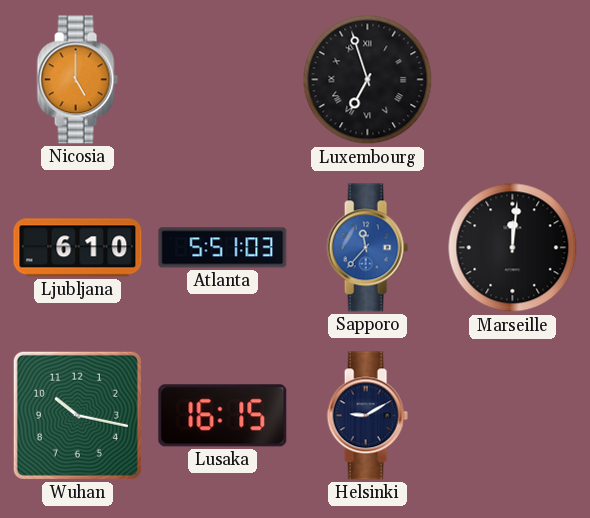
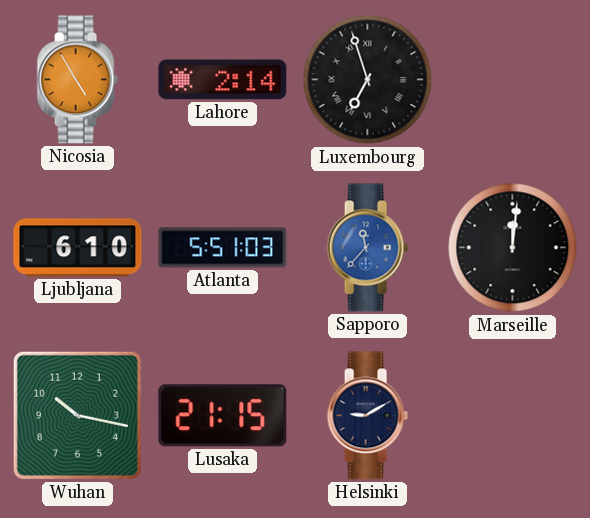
Nicosia: 5:00 -> 4:55
Lahore: none -> 2:14
Lusaka: 16:15 -> 21:15
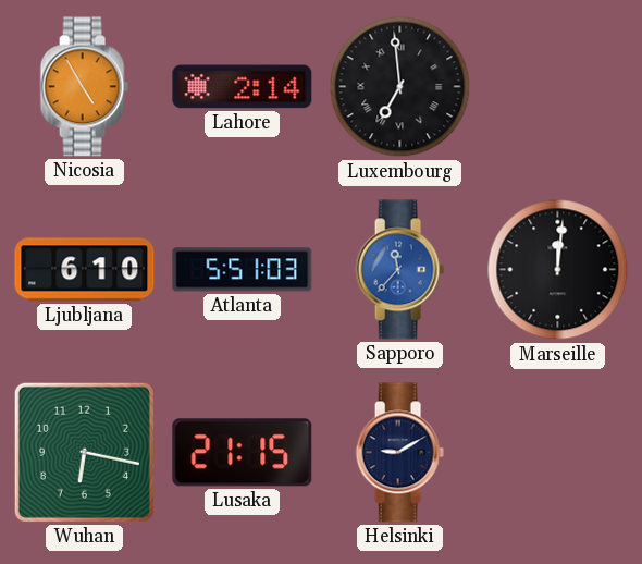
Luxembourg: 6:57 -> 6:59
Wuhan: 10:17 -> 6:17
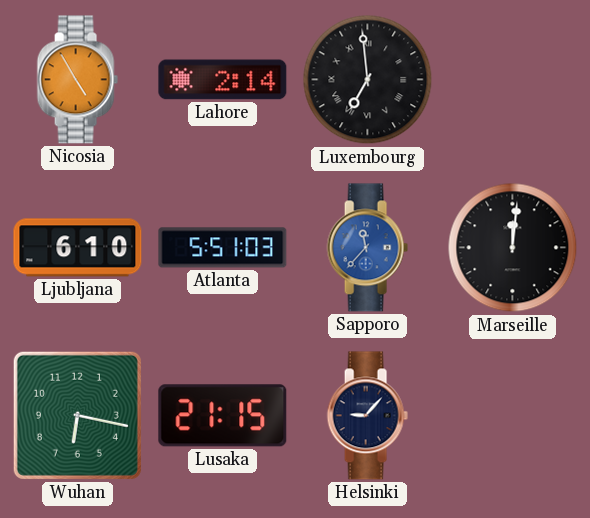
Helsinki: 9:10 -> 9:07
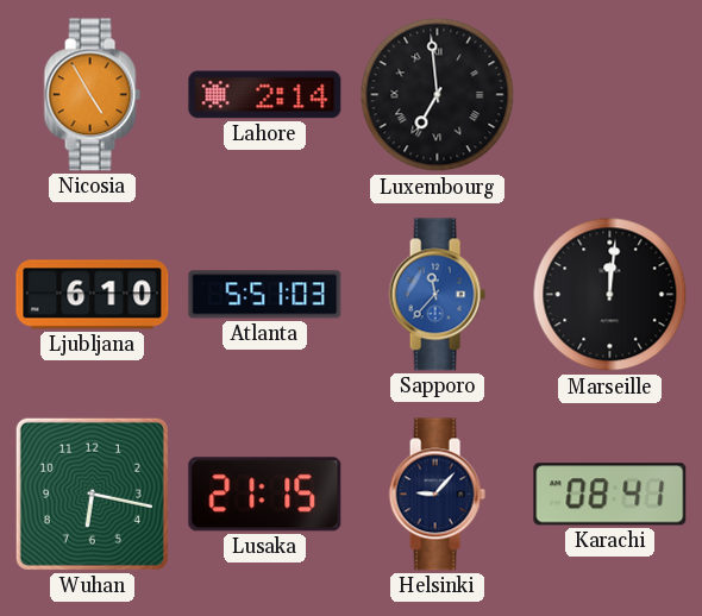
Karachi: none -> 08:41
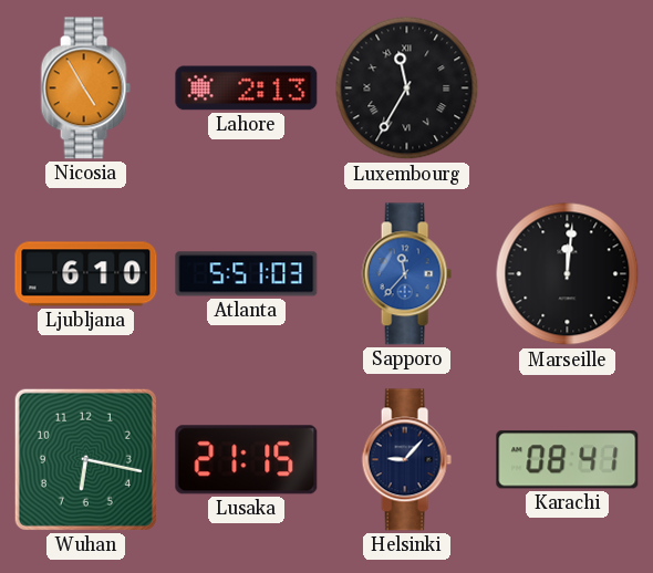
Lahore: 2:14 -> 2:13
Luxembourg: 6:59 -> 11:35
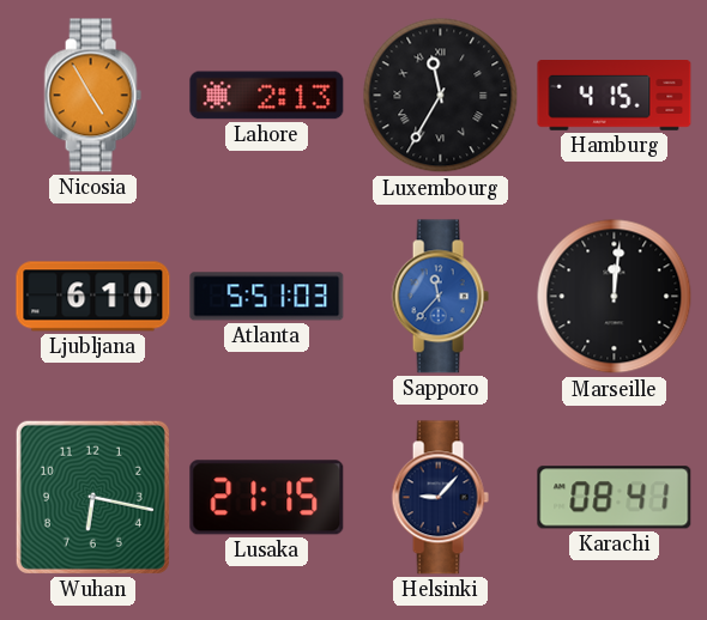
Hamburg: none -> 4:15
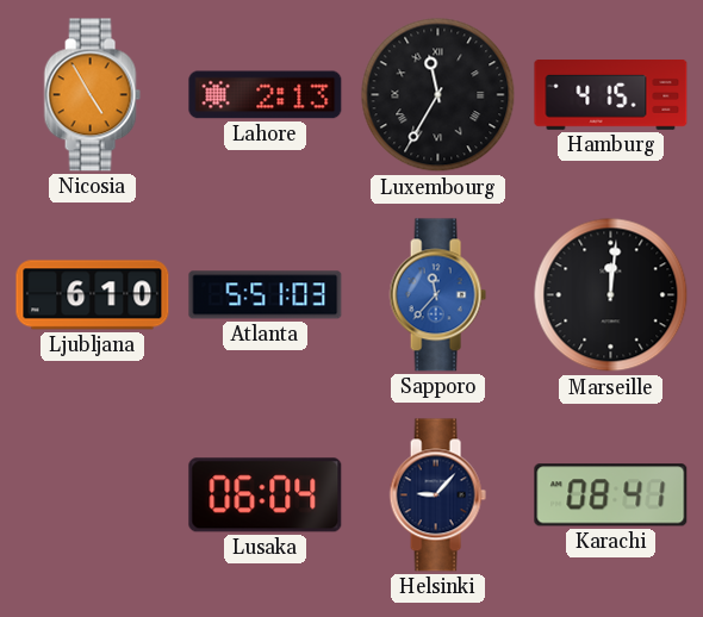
Wuhan: 6:17 -> none
Lusaka: 21:15 -> 06:04
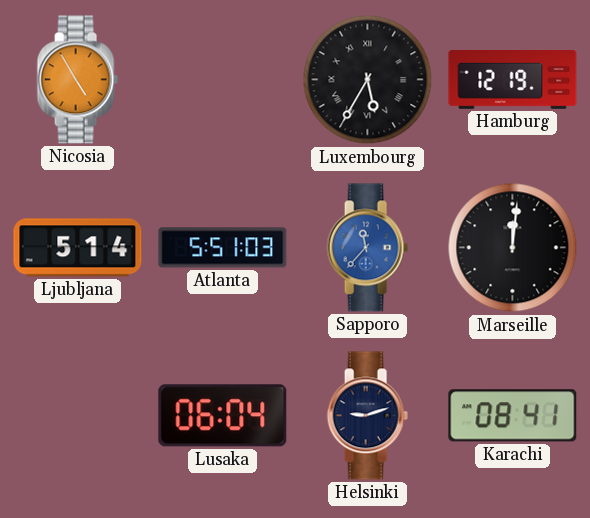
Lahore: 2:13 -> none
Luxembourg: 11:35 -> 5:35
Hamburg: 4:15 -> 12:19
Ljubljana: 6:10 -> 5:14
Helsinki: 9:07 -> 9:12
